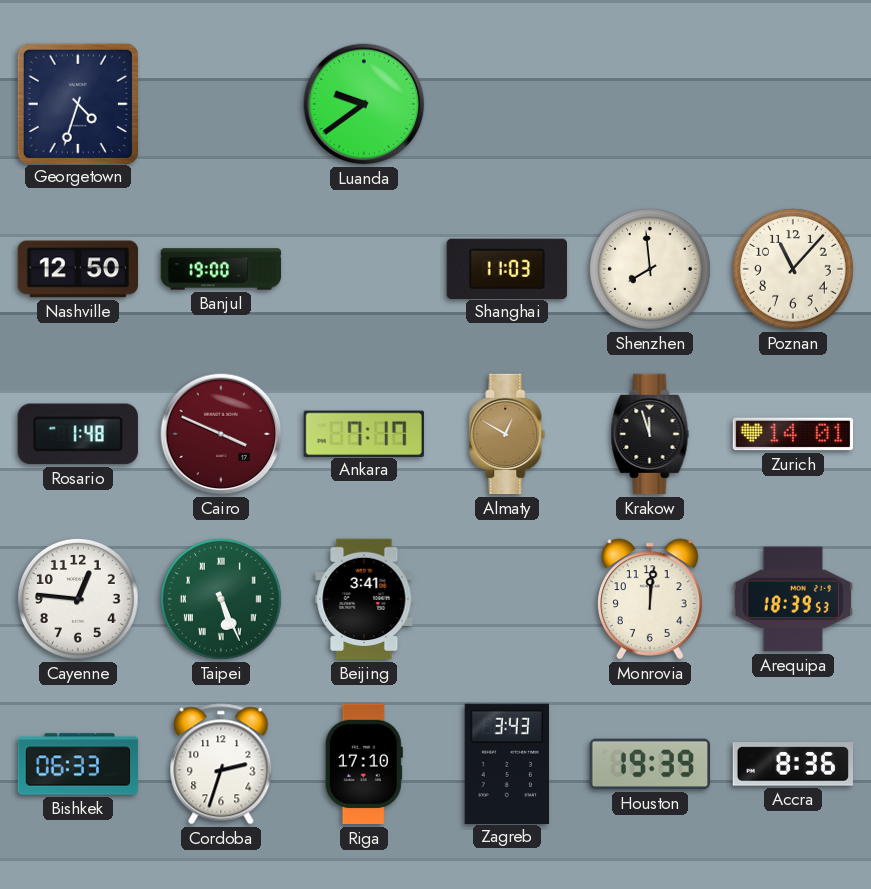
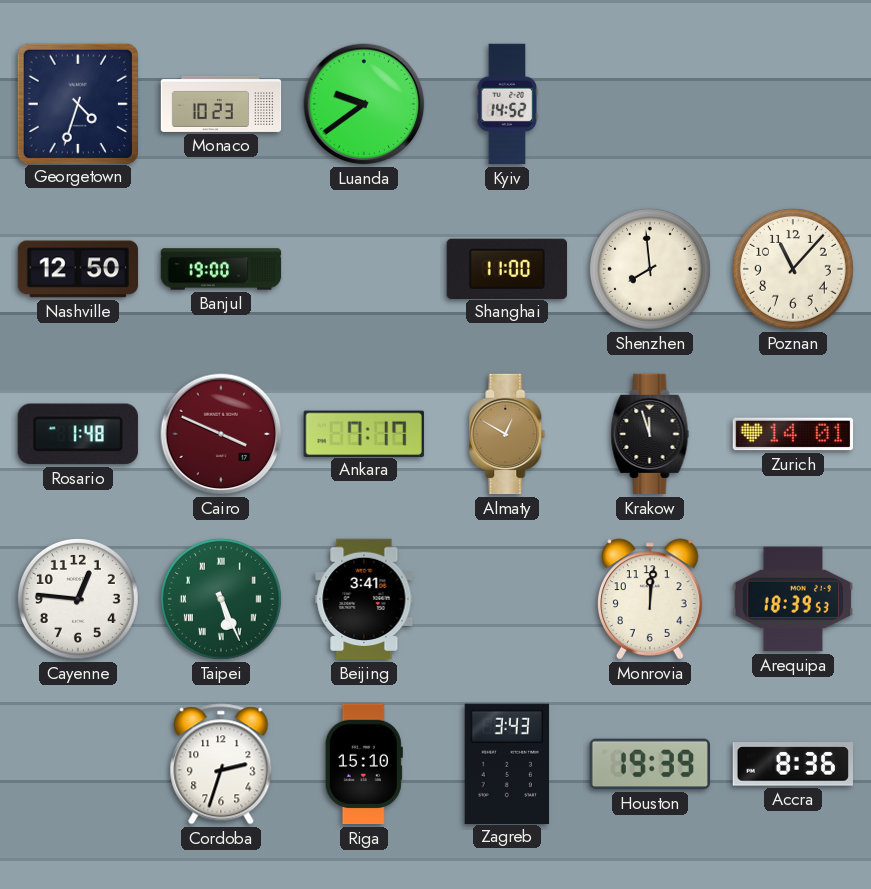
Monaco: none -> 10:23
Kyiv: none -> 14:52
Shanghai: 11:03 -> 11:00
Bishkek: 06:33 -> none
Riga: 17:10 -> 15:10
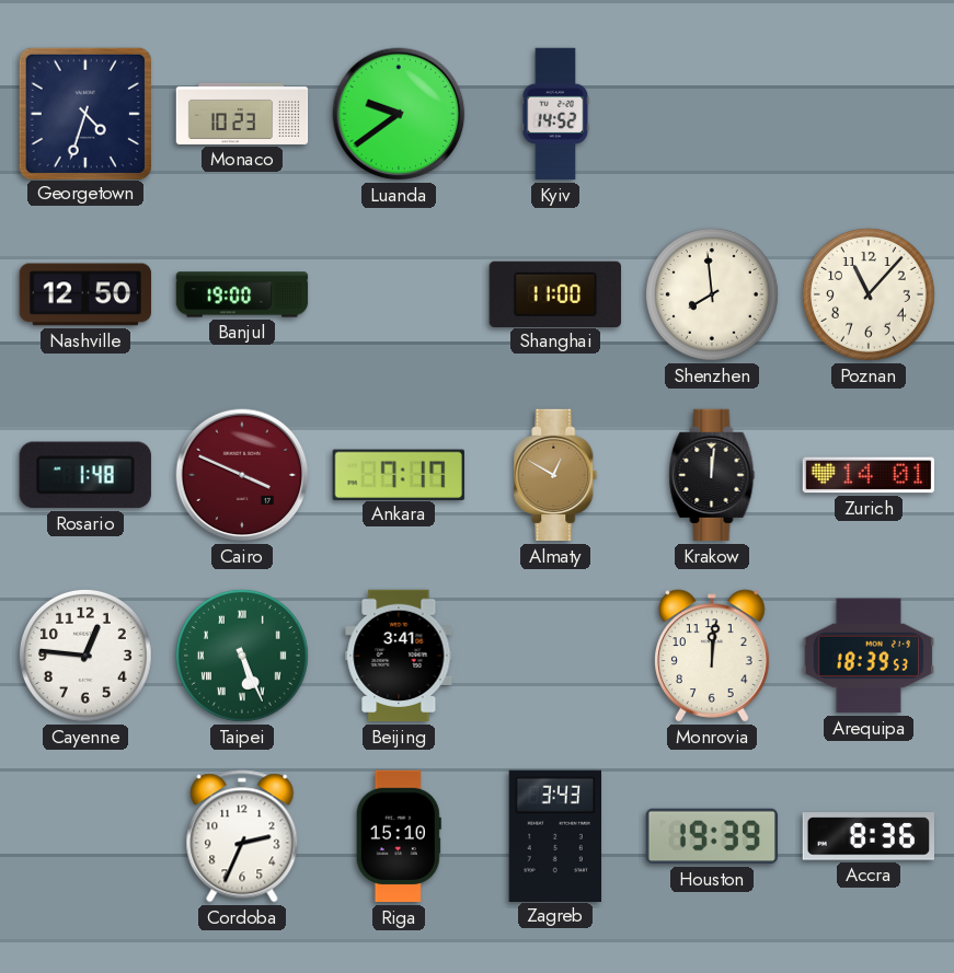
Krakow: 11:57 -> 12:01
Cordoba: 2:33 -> 2:34
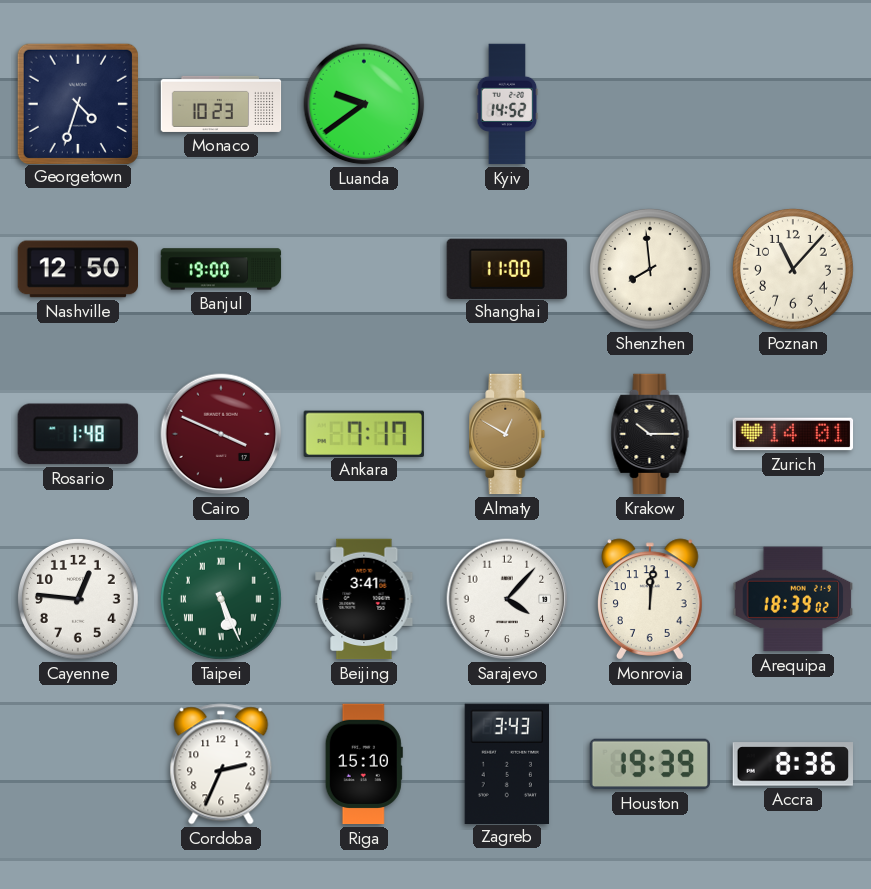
Krakow: 12:01 -> 10:15
Sarajevo: none -> 4:07
Arequipa: 18:39:53 -> 18:39:02
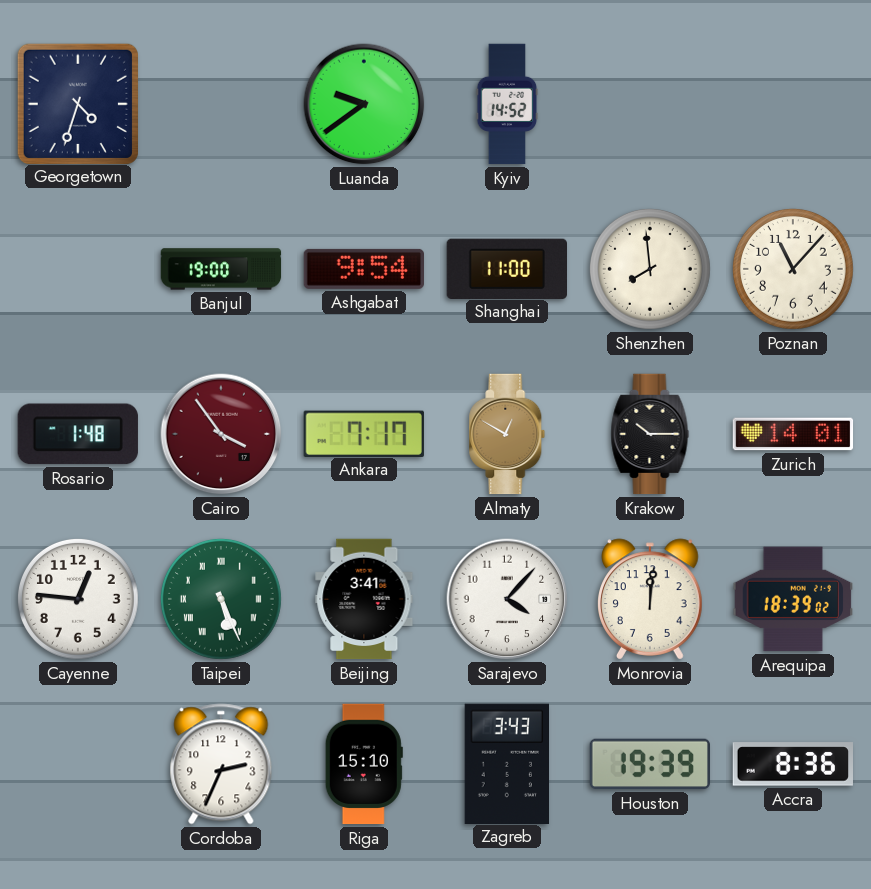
Monaco: 10:23 -> none
Nashville: 12:50 -> none
Ashgabat: none -> 9:54
Cairo: 3:49 -> 3:54
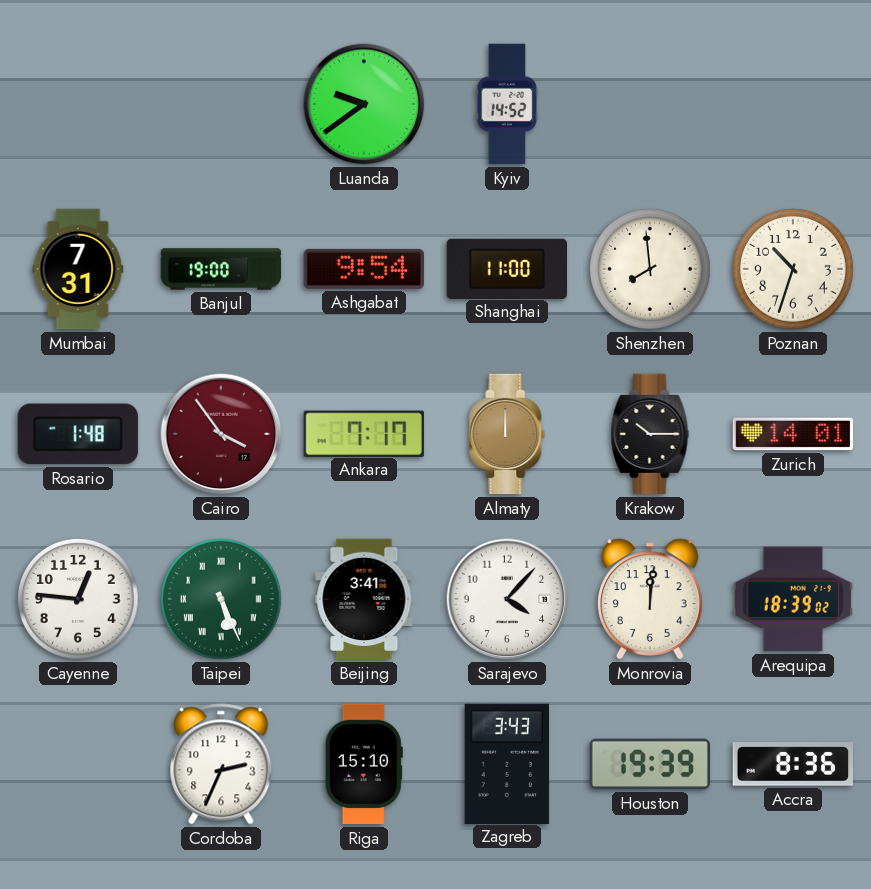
Georgetown: 4:33 -> none
Mumbai: none -> 7:31
Poznan: 11:07 -> 10:33
Almaty: 12:50 -> 12:00
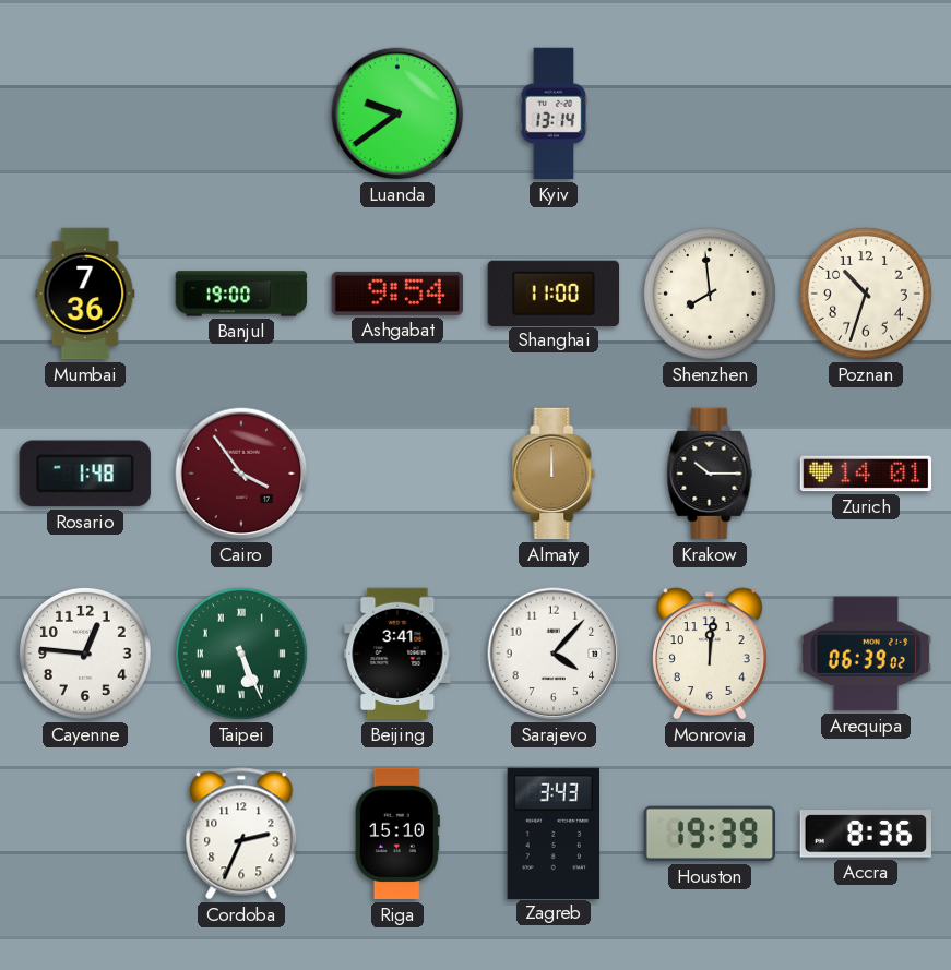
Kyiv: 14:52 -> 13:14
Mumbai: 7:31 -> 7:36
Ankara: 7:17 -> none
Arequipa: 18:39 -> 06:39
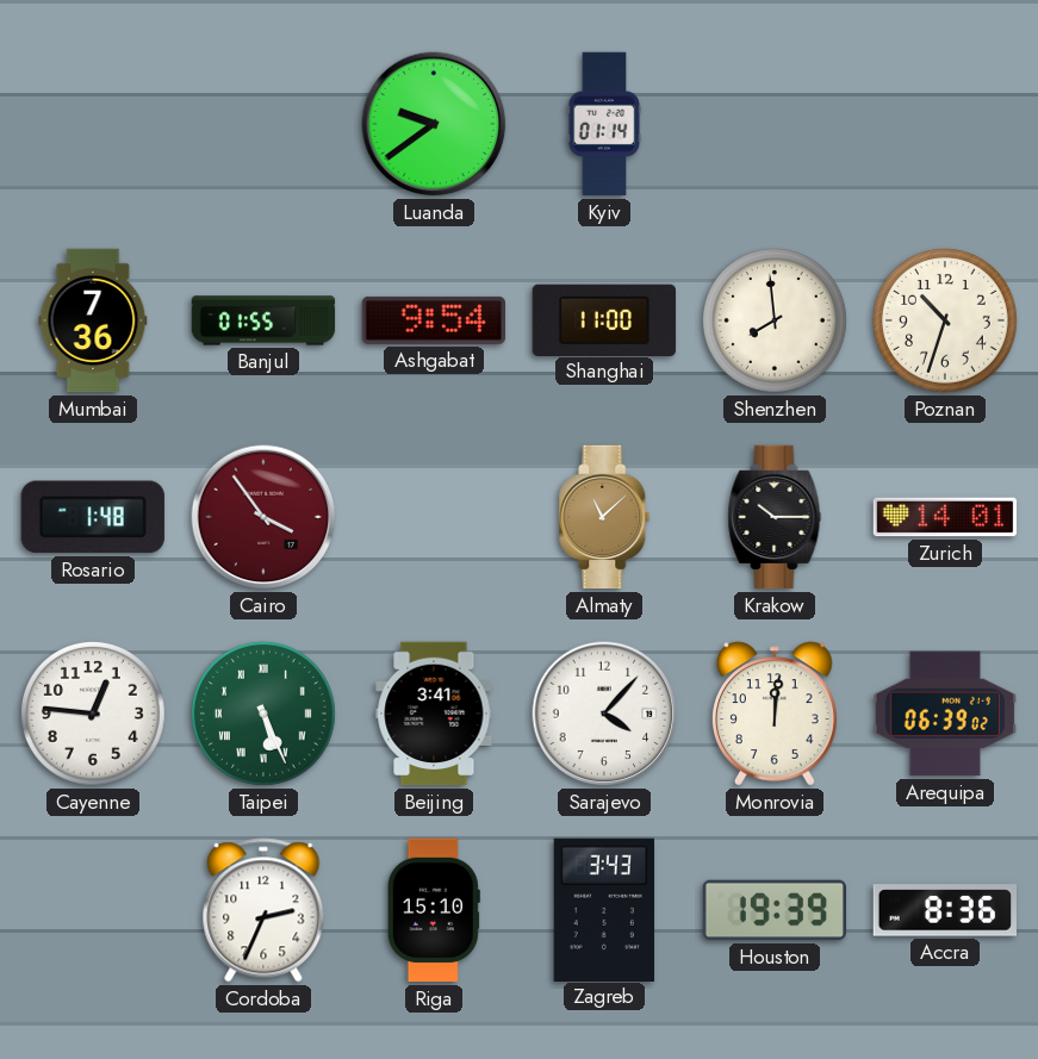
Kyiv: 13:14 -> 01:14
Banjul: 19:00 -> 01:55
Almaty: 12:00 -> 11:08
